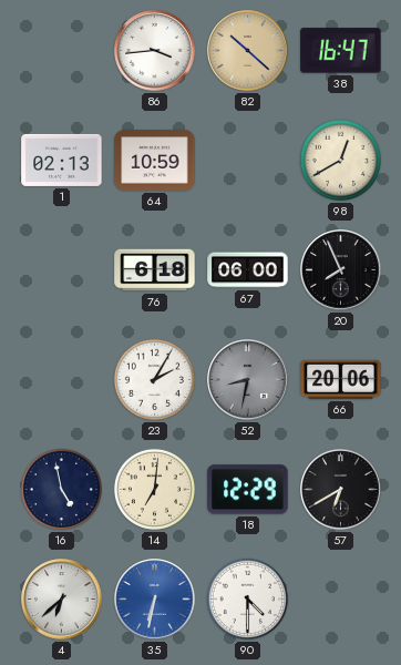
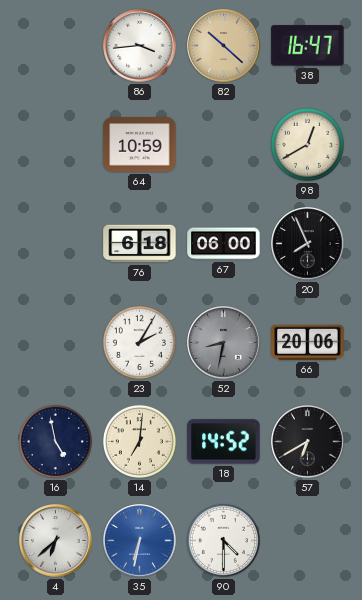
1: 02:13 -> none
18: 12:29 -> 14:52
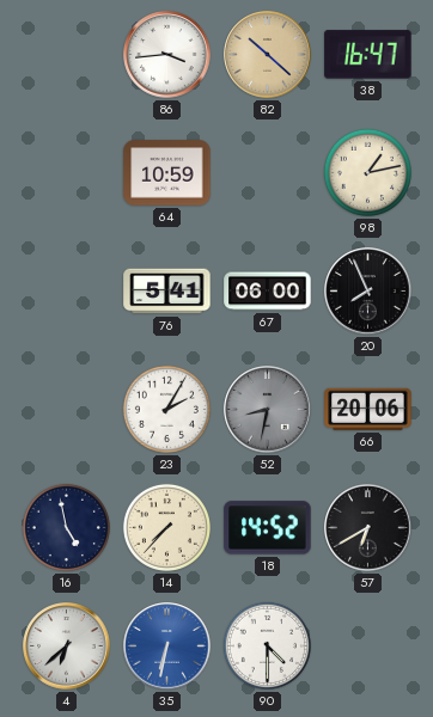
98: 12:40 -> 1:13
76: 6:18 -> 5:41
14: 7:01 -> 7:37
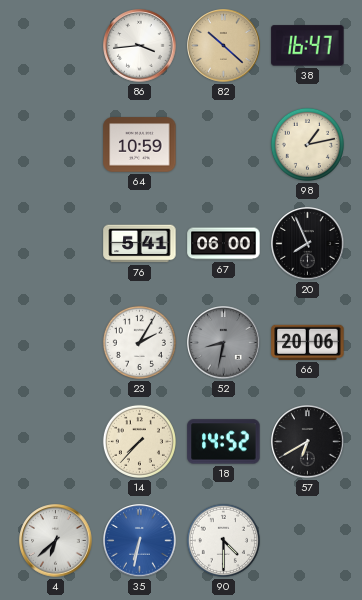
16: 4:58 -> none
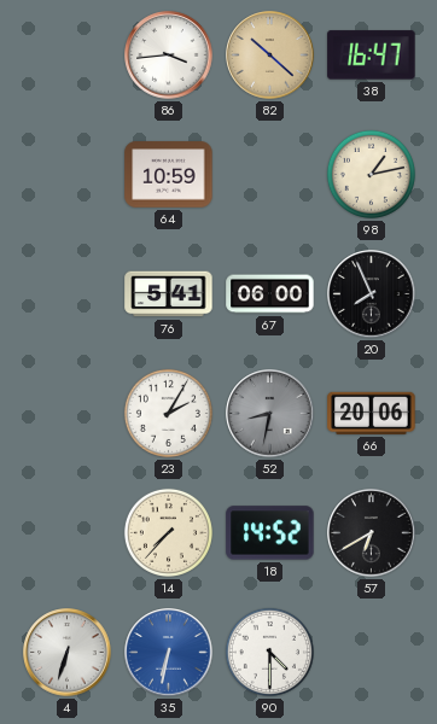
4: 6:38 -> 6:33
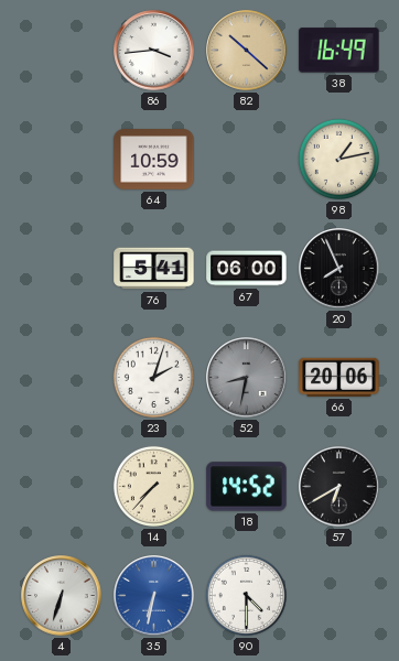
38: 16:47 -> 16:49
23: 2:05 -> 2:03
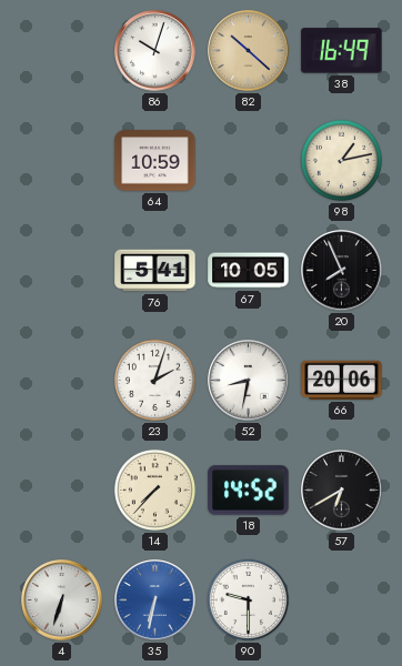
86: 3:44 -> 10:03
67: 06:00 -> 10:05
52 dial: grey -> white
90: 4:30 -> 9:30
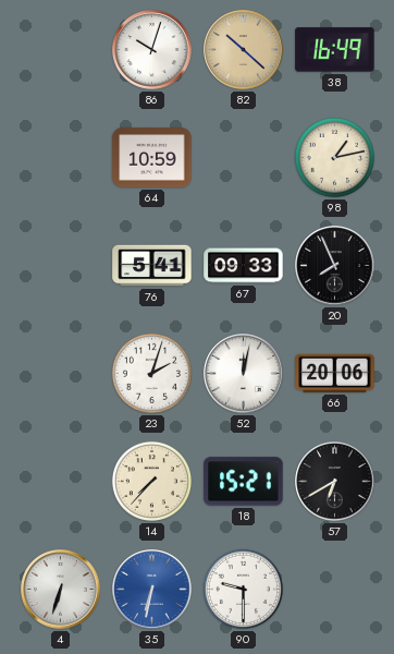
67: 10:05 -> 09:33
52: 8:32 -> 12:02
18: 14:52 -> 15:21
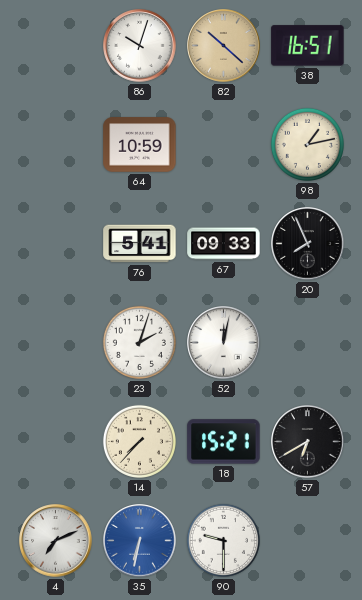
38: 16:49 -> 16:51
66: 20:06 -> none
4: 6:33 -> 7:11
